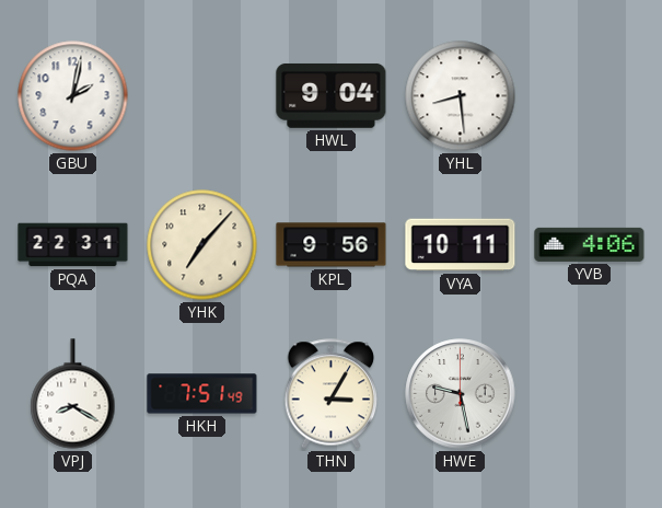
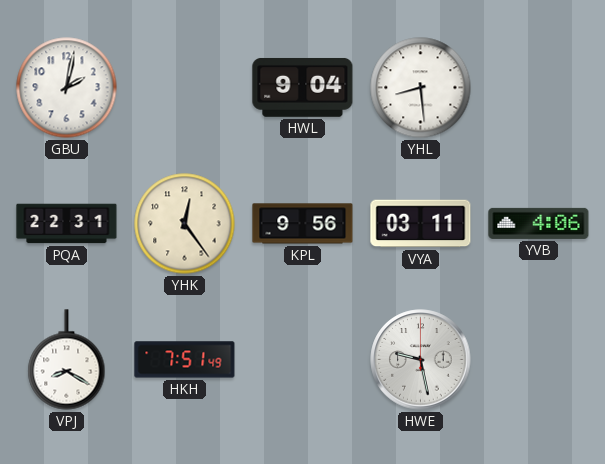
YHK: 7:07 -> 12:24
VYA: 10:11 -> 03:11
THN: 3:05 -> none
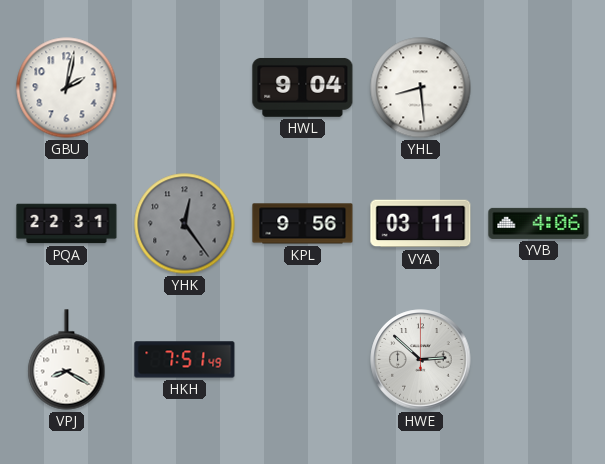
YHK dial: cream -> grey
HWE: 9:28 -> 2:52
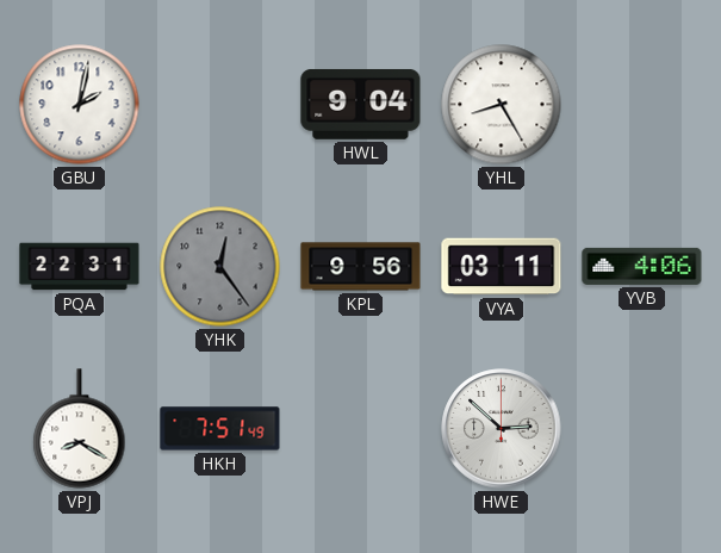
YHL: 8:29 -> 8:25
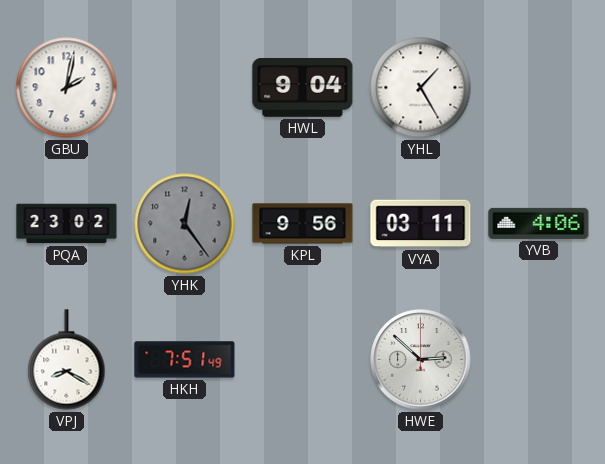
YHL: 8:25 -> 1:25
PQA: 22:31 -> 23:02
